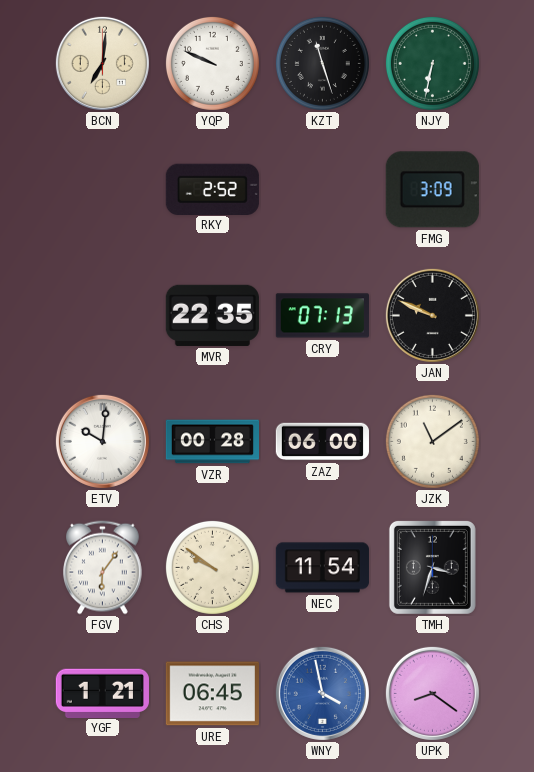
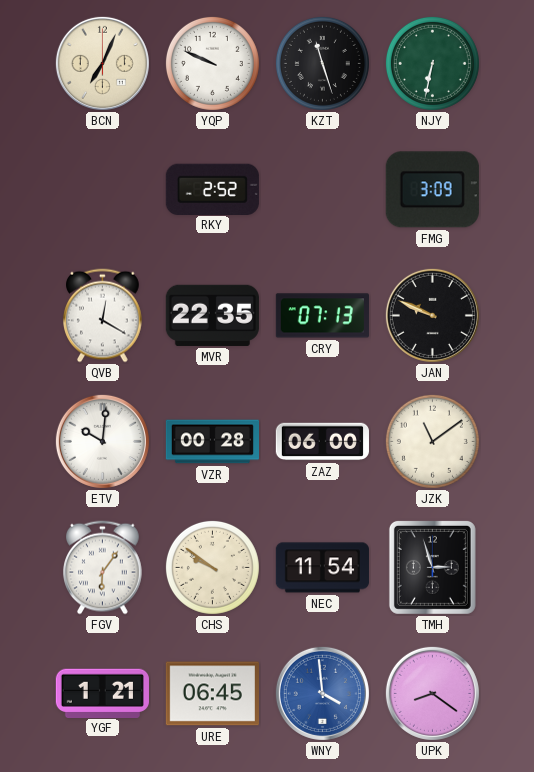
BCN: 7:01 -> 7:04
QVB: none -> 12:20
TMH: 3:33 -> 2:57
WNY: 3:58 -> 3:59
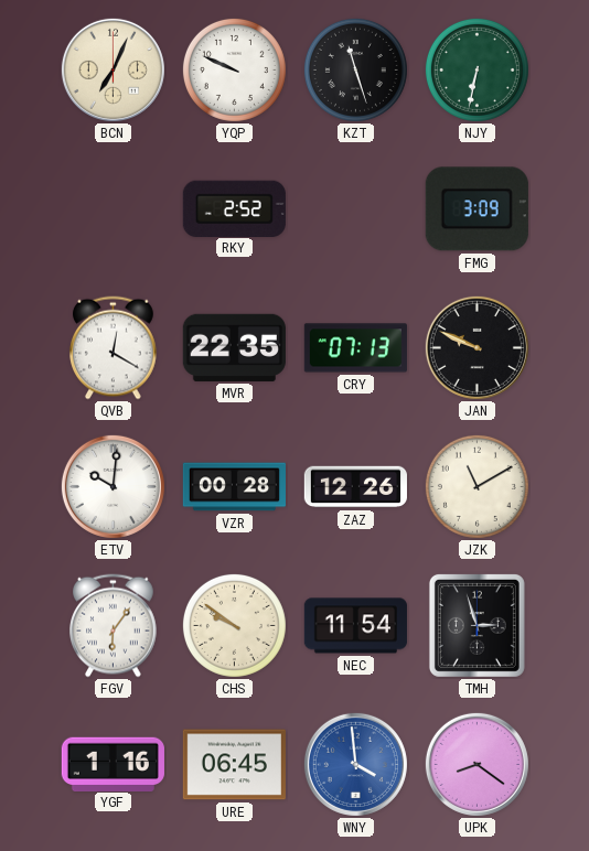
ZAZ: 06:00 -> 12:26
JZK: 11:09 -> 11:10
YGF: 1:21 -> 1:16
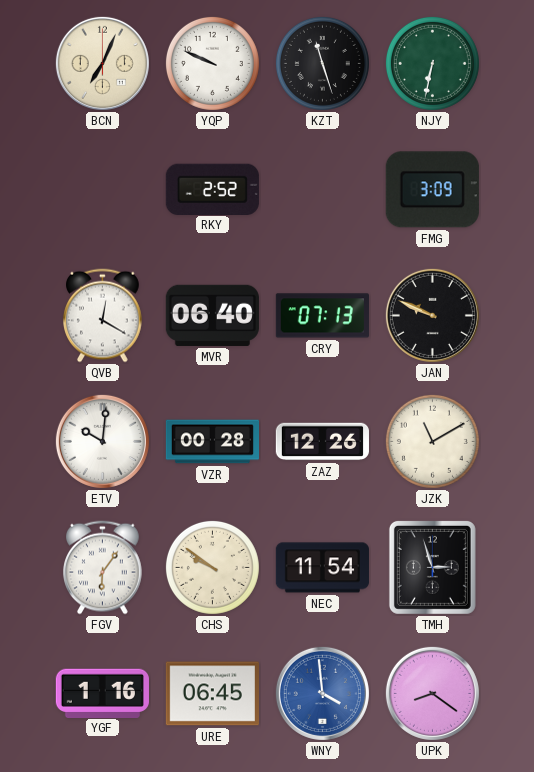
MVR: 22:35 -> 06:40
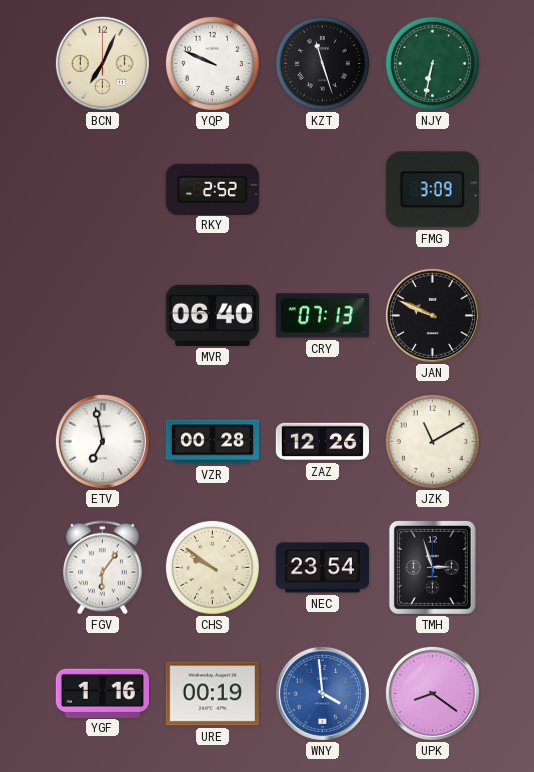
QVB: 12:20 -> none
ETV: 10:01 -> 6:58
NEC: 11:54 -> 23:54
URE: 06:45 -> 00:19
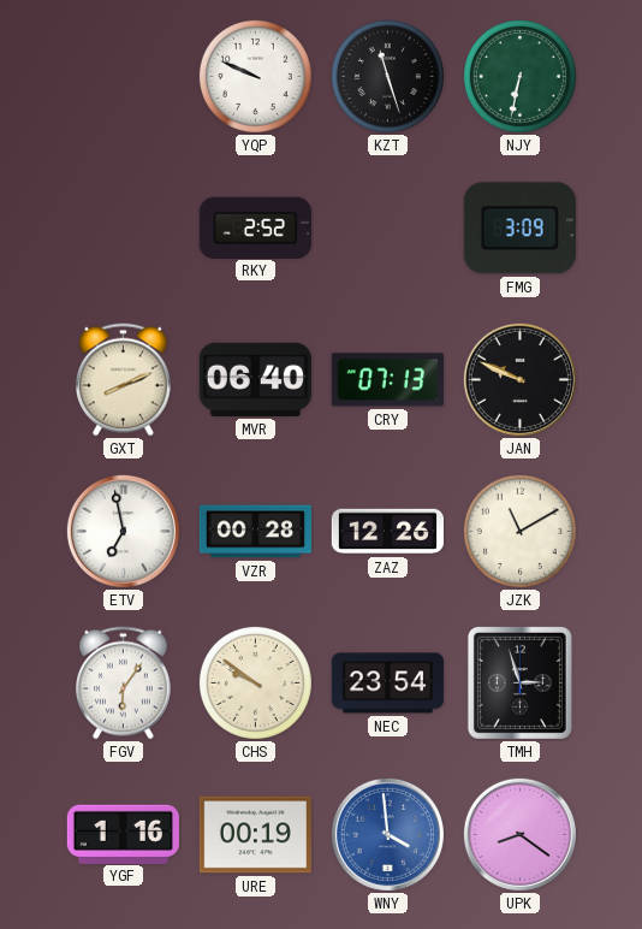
BCN: 7:04 -> none
GXT: none -> 8:11
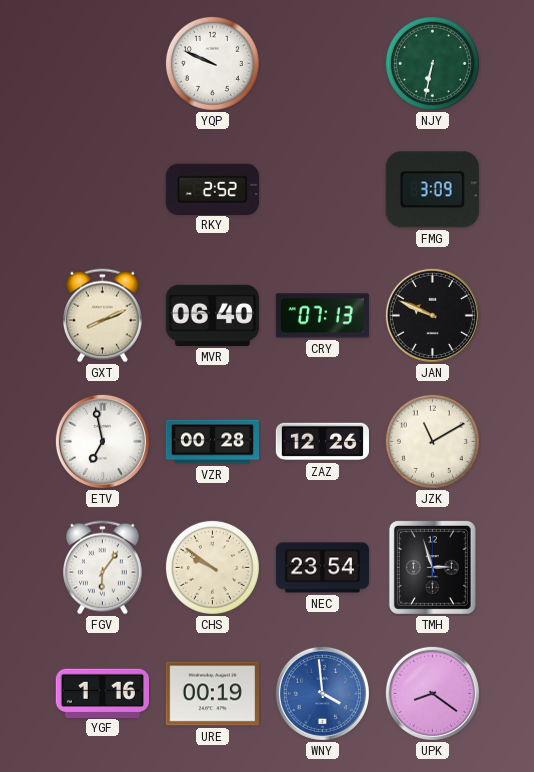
KZT: 11:27 -> none
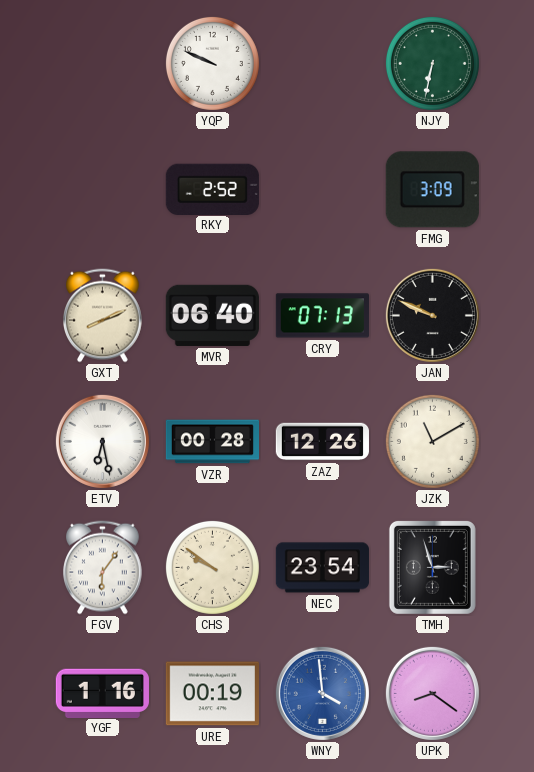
ETV: 6:58 -> 6:28
